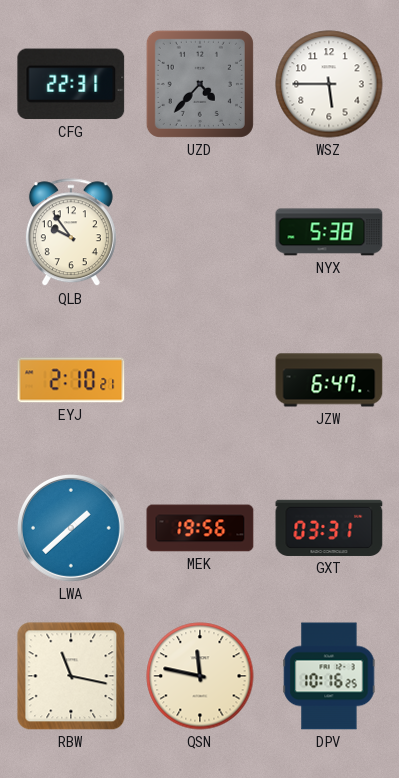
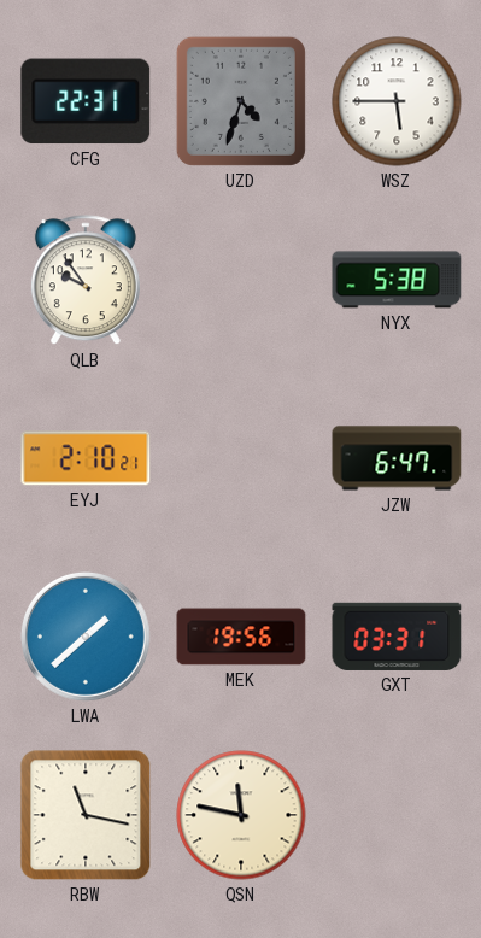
UZD: 4:37 -> 4:33
DPV: 10:16 -> none
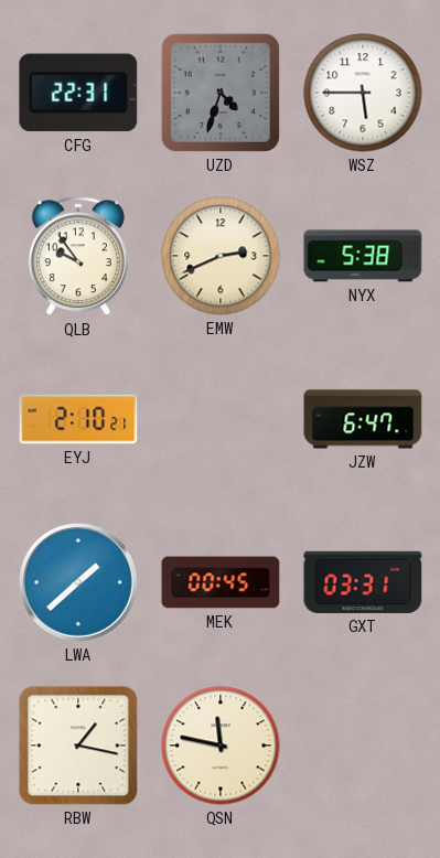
EMW: none -> 2:41
MEK: 19:56 -> 00:45
RBW: 11:17 -> 1:17
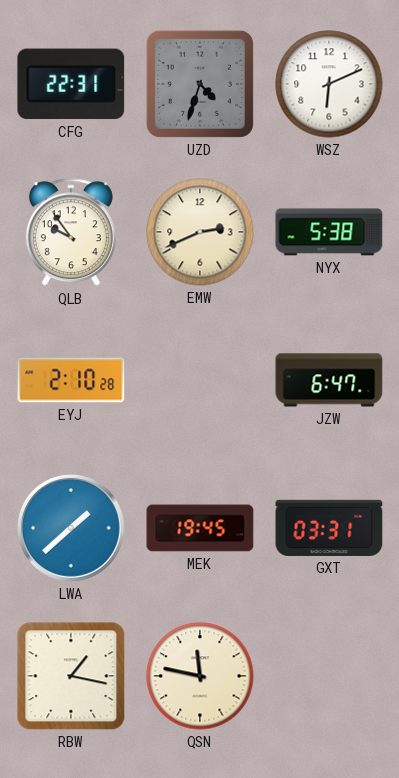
WSZ: 5:45 -> 6:11
EYJ: 2:10:21 -> 2:10:28
MEK: 00:45 -> 19:45
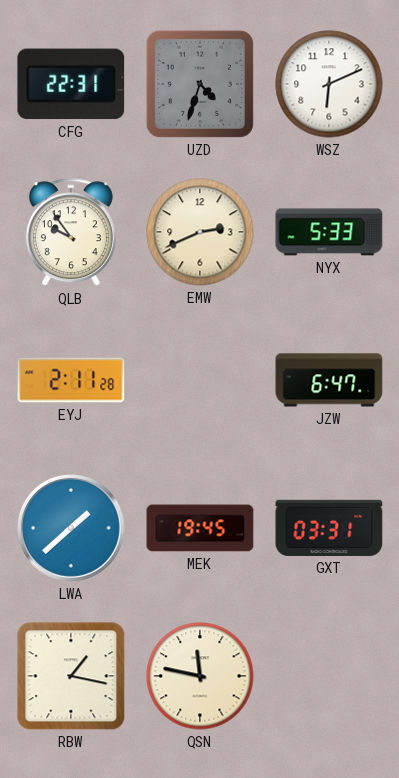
NYX: 5:38 -> 5:33
EYJ: 2:10 -> 2:11
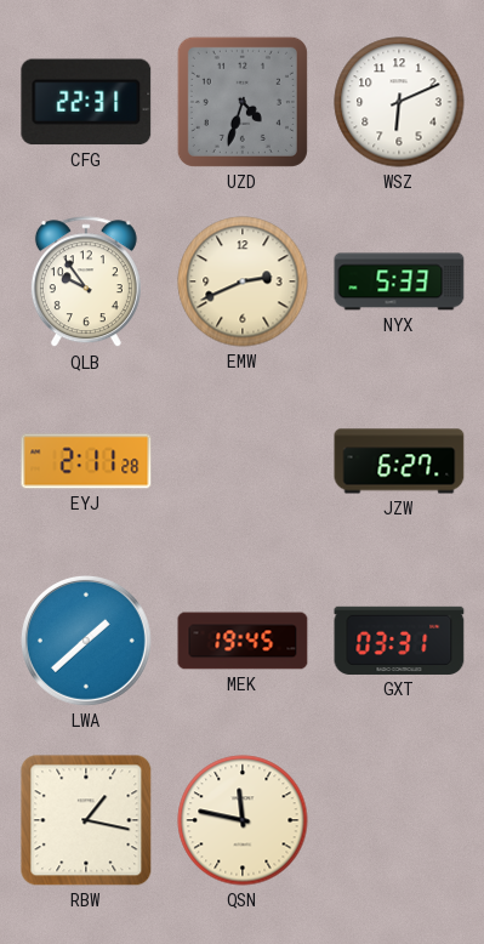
JZW: 6:47 -> 6:27
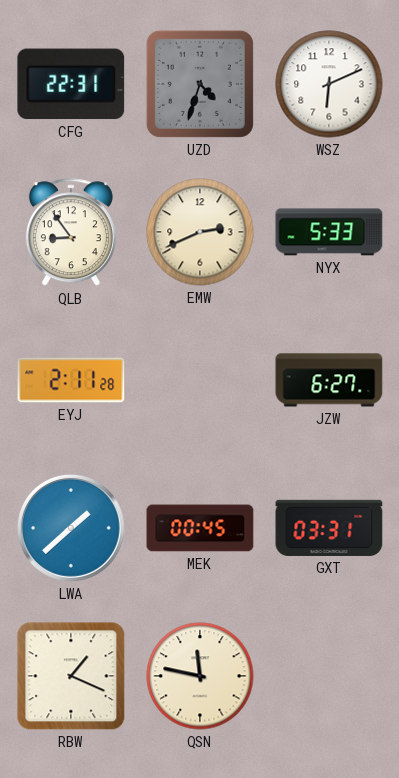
QLB: 9:54 -> 8:54
MEK: 19:45 -> 00:45
RBW: 1:17 -> 1:19
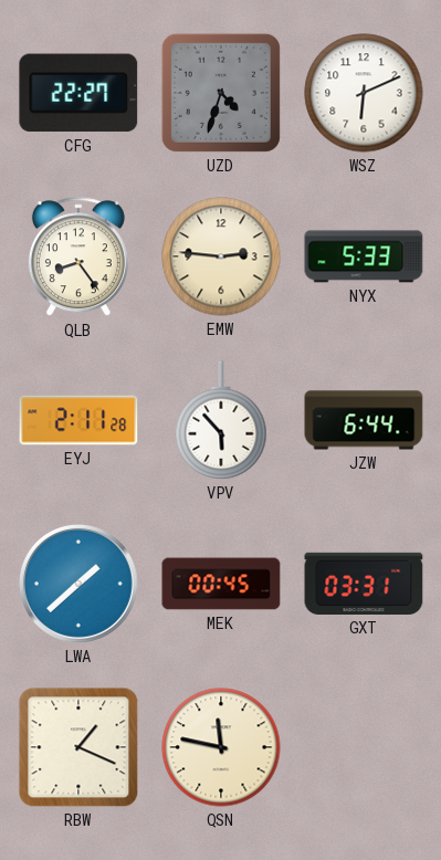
CFG: 22:31 -> 22:27
QLB: 8:54 -> 8:24
EMW: 2:41 -> 2:46
VPV: none -> 5:53
JZW: 6:27 -> 6:44
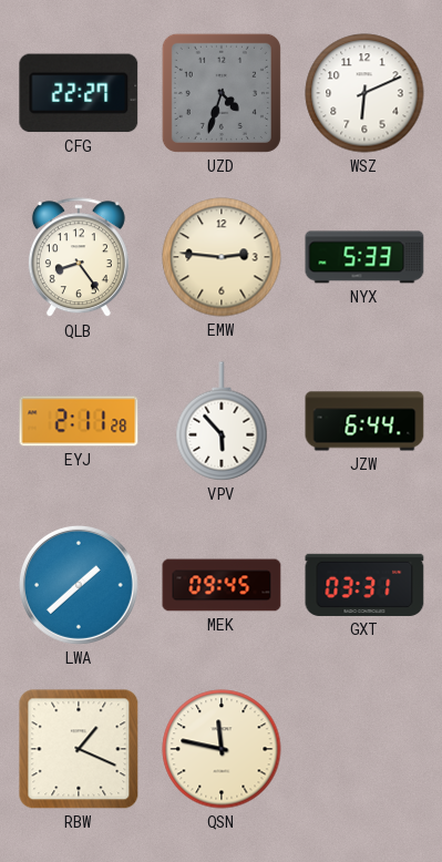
MEK: 00:45 -> 09:45
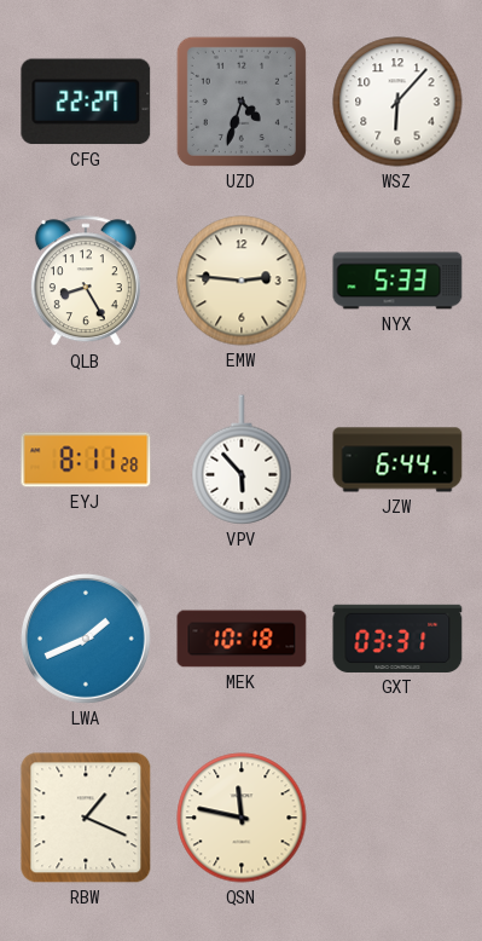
WSZ: 6:11 -> 6:07
QLB: 8:24 -> 8:25
EYJ: 2:11 -> 8:11
LWA: 1:38 -> 1:41
MEK: 09:45 -> 10:18
